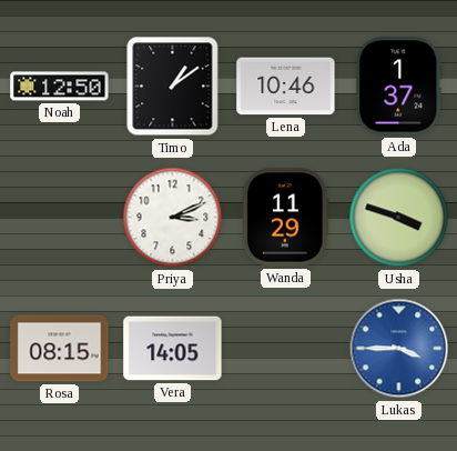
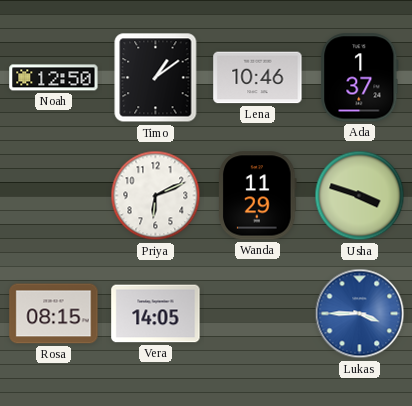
Priya: 3:11 -> 6:11
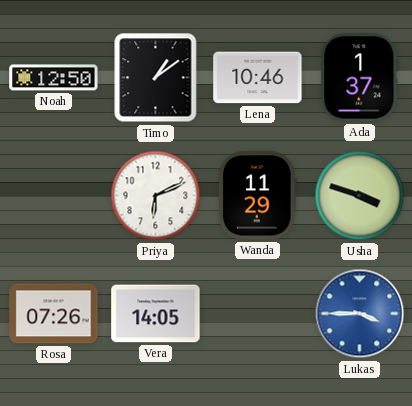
Rosa: 08:15 -> 07:26
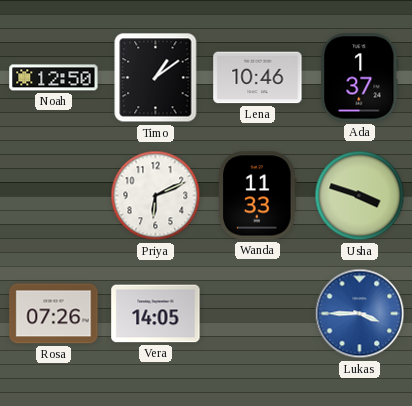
Wanda: 11:29 -> 11:33
